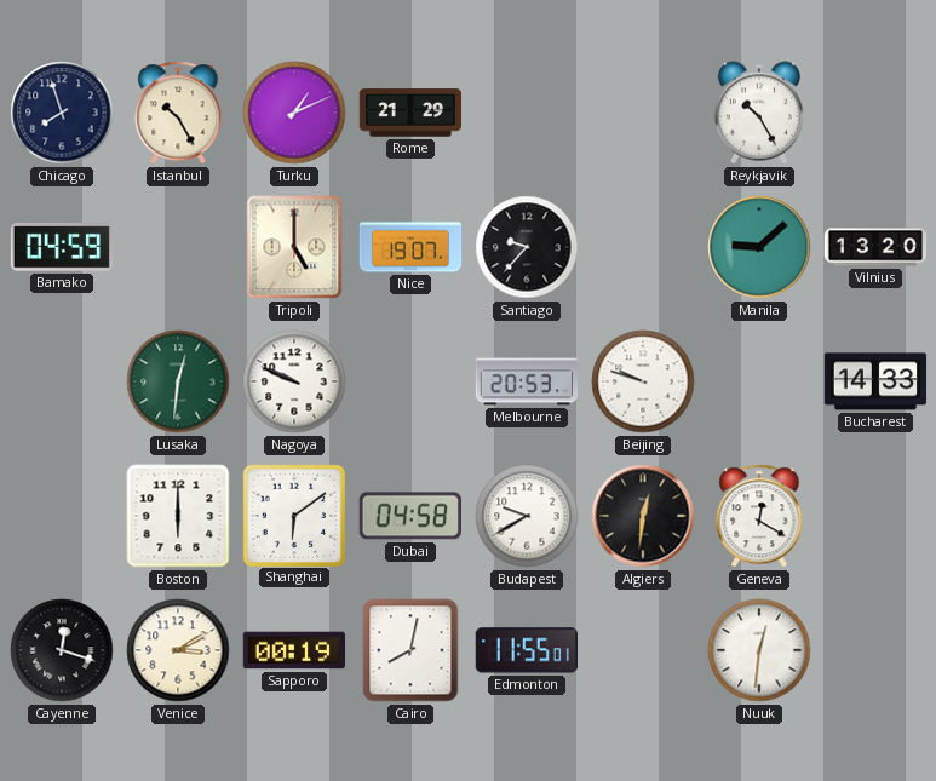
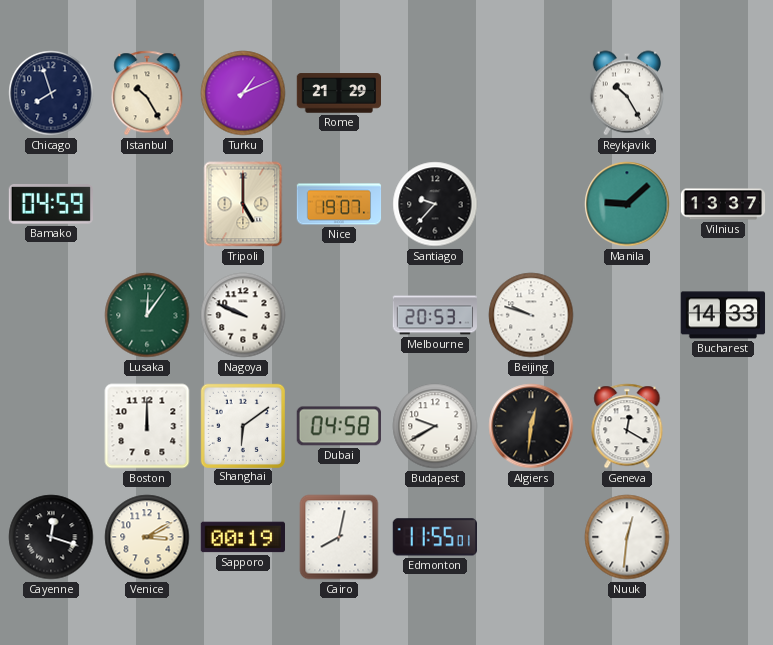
Vilnius: 13:20 -> 13:37
Lusaka: 12:31 -> 12:06
Boston: 6:00 -> 12:00
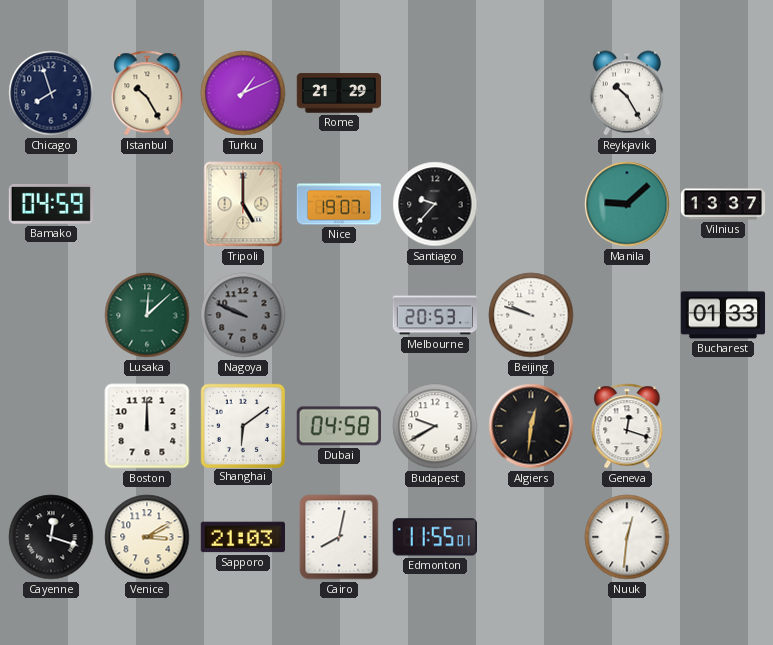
Lusaka: 12:06 -> 12:08
Nagoya dial: white -> grey
Bucharest: 14:33 -> 01:33
Geneva: 12:20 -> 12:18
Sapporo: 00:19 -> 21:03
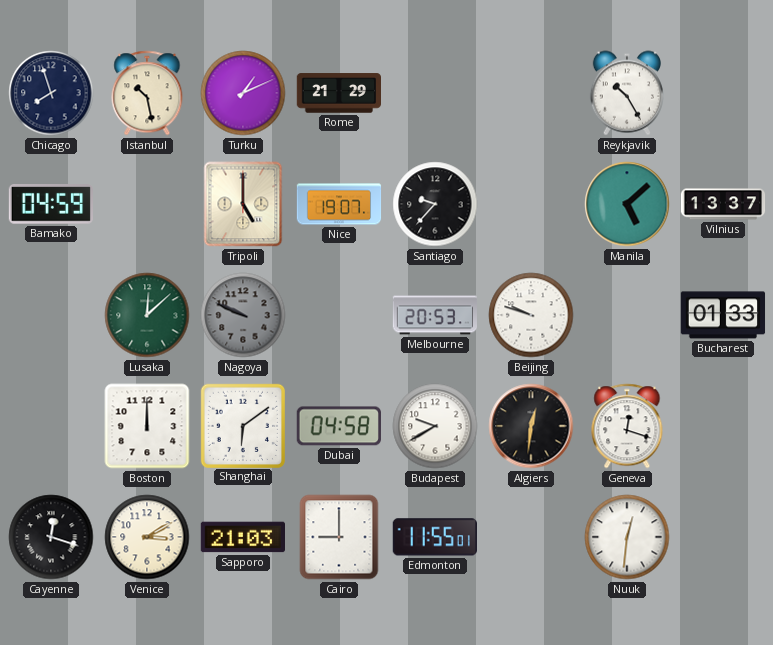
Istanbul: 10:25 -> 10:28
Manila: 9:08 -> 5:08
Cairo: 8:02 -> 9:00
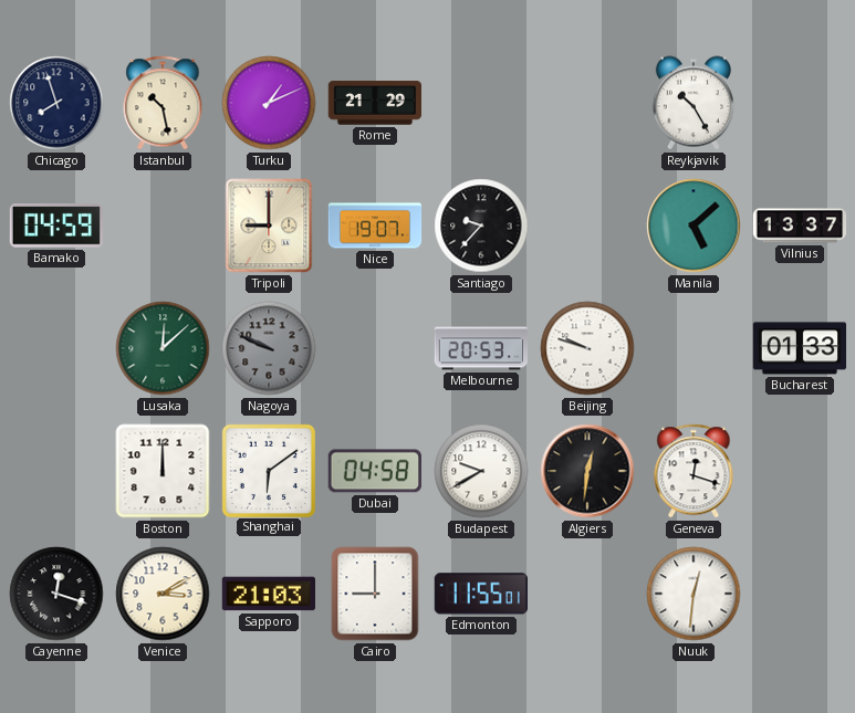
Tripoli: 5:00 -> 9:00
